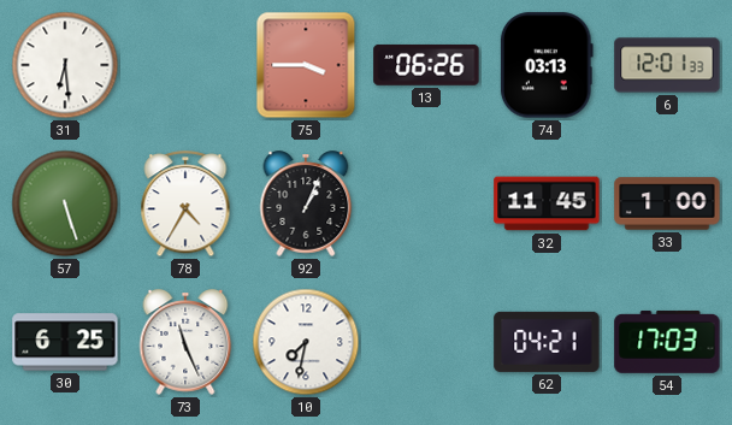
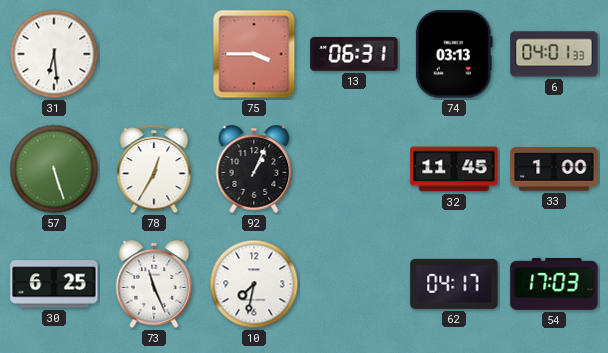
13: 06:26 -> 06:31
6: 12:01 -> 04:01
78: 4:35 -> 12:35
62: 04:21 -> 04:17
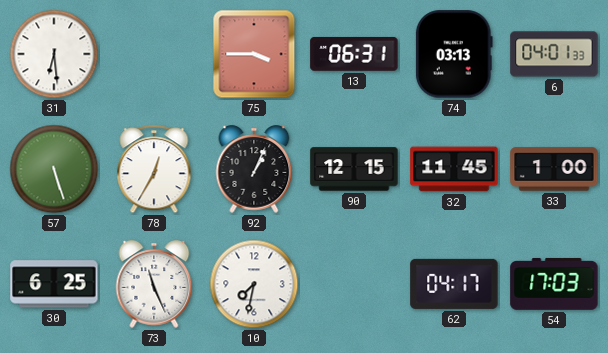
90: none -> 12:15
